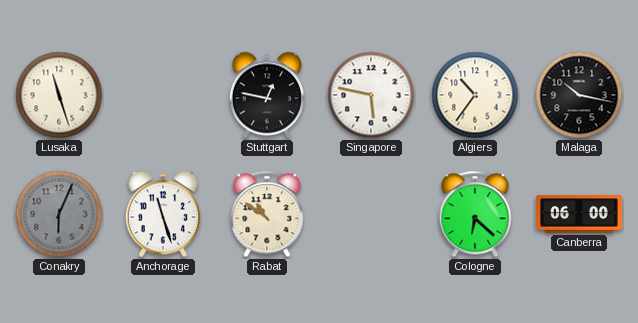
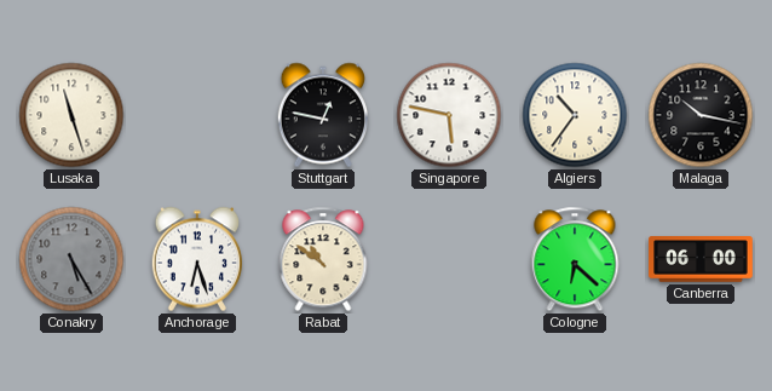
Conakry: 6:04 -> 5:25
Anchorage: 11:27 -> 6:27
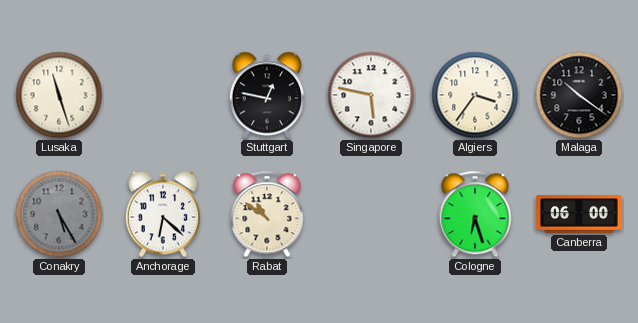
Algiers: 10:36 -> 3:36
Malaga: 10:17 -> 10:21
Anchorage: 6:27 -> 6:22
Cologne: 6:22 -> 6:27
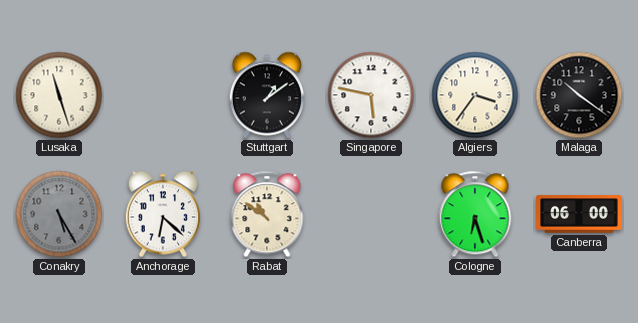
Stuttgart: 12:47 -> 1:09
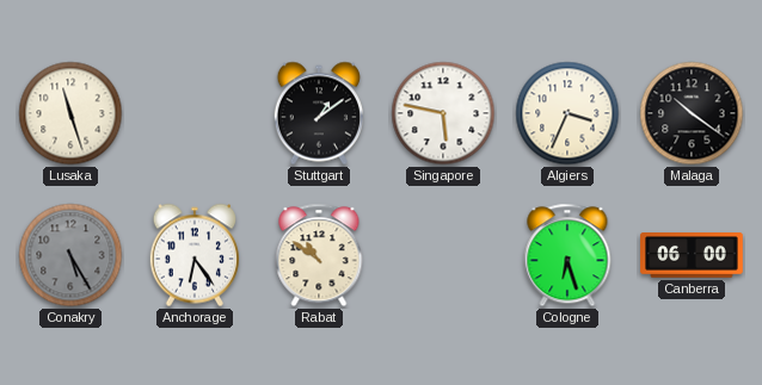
Algiers: 3:36 -> 3:34
Anchorage: 6:22 -> 6:24
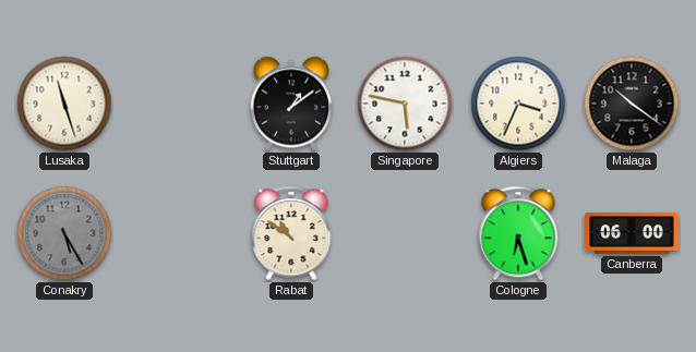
Anchorage: 6:24 -> none
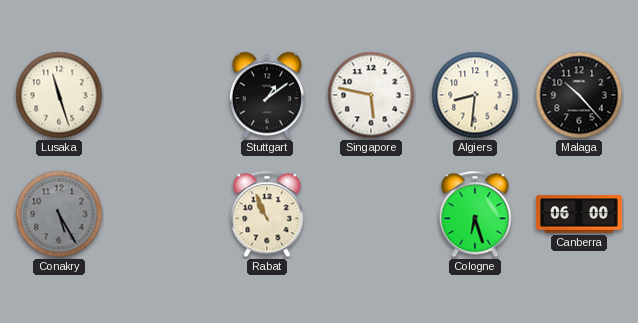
Algiers: 3:34 -> 8:31
Malaga: 10:21 -> 10:23
Rabat: 10:51 -> 10:56
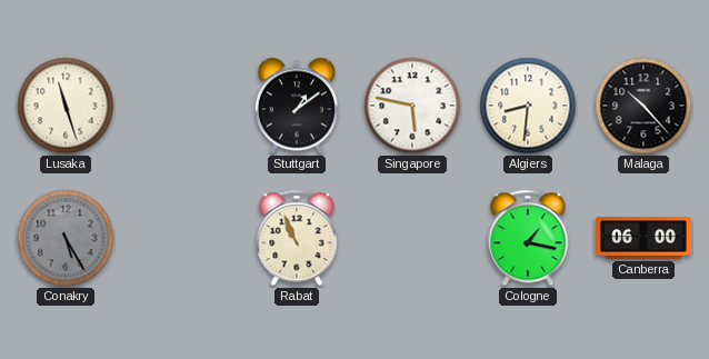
Cologne: 6:27 -> 1:17
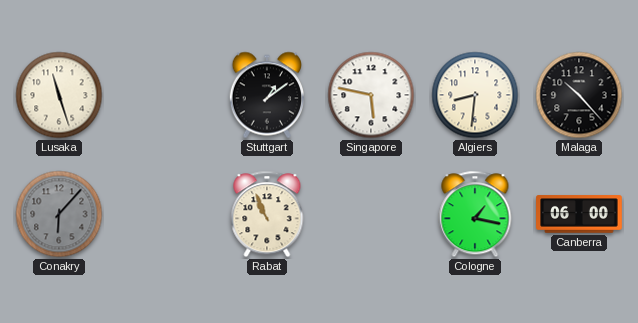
Conakry: 5:25 -> 6:07
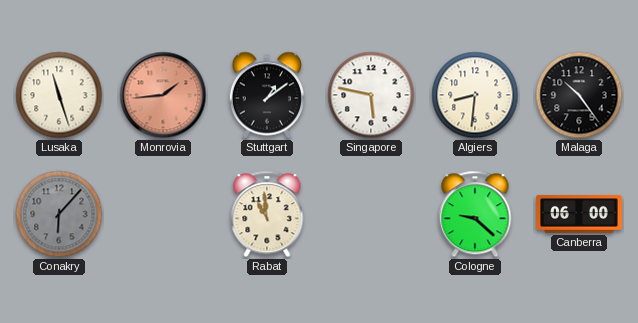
Monrovia: none -> 1:44
Malaga: 10:23 -> 10:24
Rabat: 10:56 -> 10:59
Cologne: 1:17 -> 9:22
